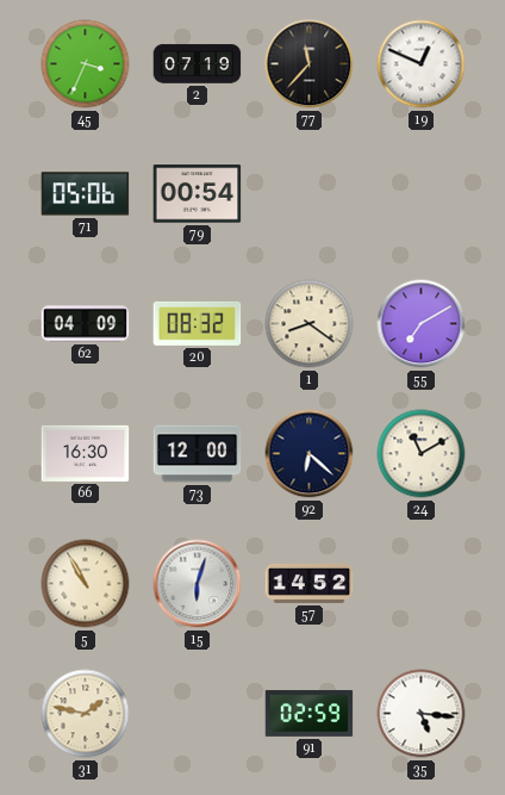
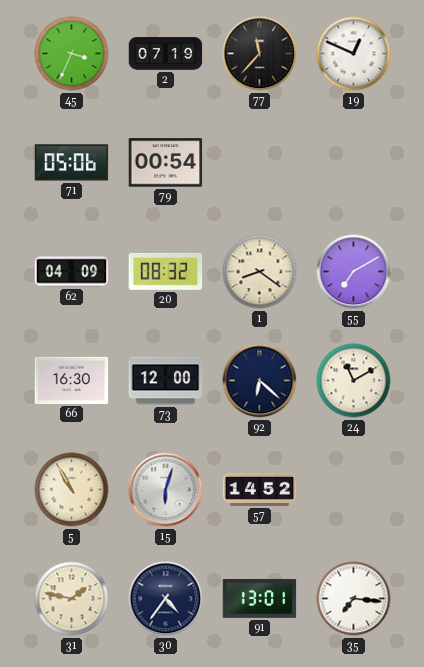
30: none -> 4:36
91: 02:59 -> 13:01
35: 5:16 -> 7:16
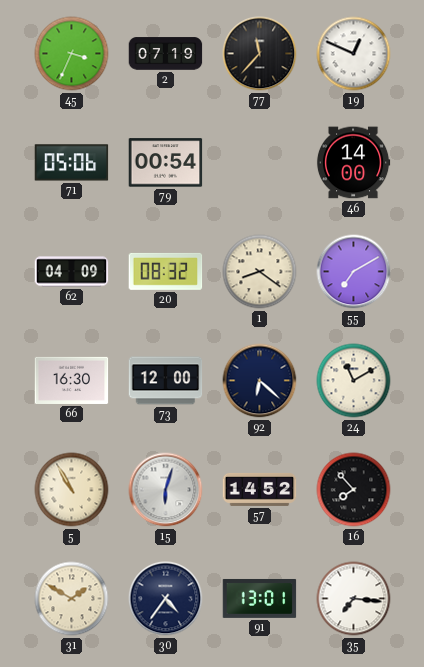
46: none -> 14:00
16: none -> 7:53
31: 1:47 -> 1:50
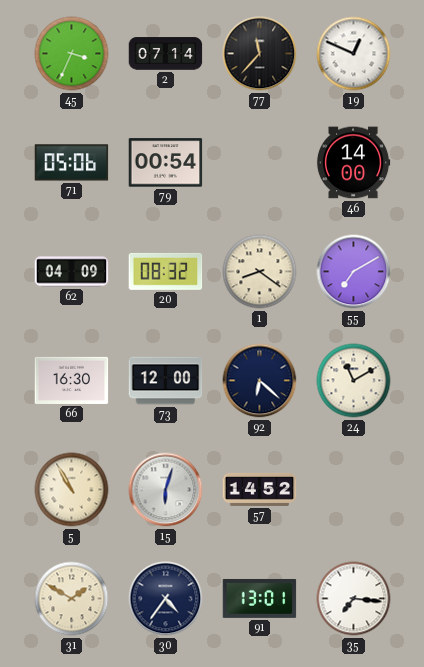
2: 07:19 -> 07:14
16: 7:53 -> none
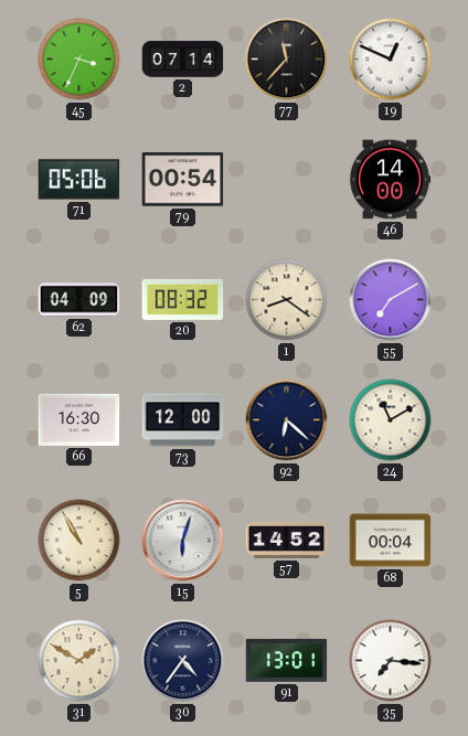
68: none -> 00:04
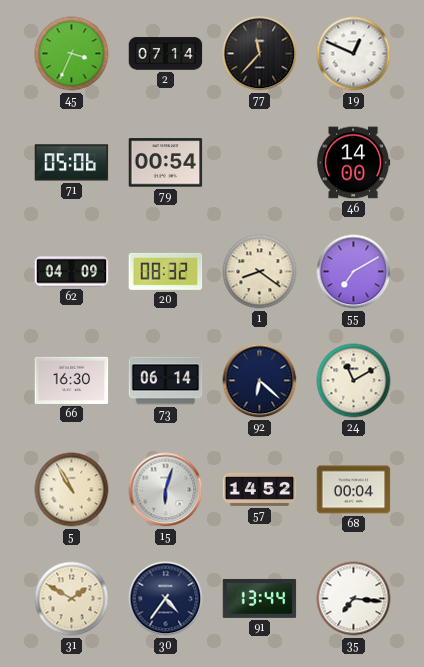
73: 12:00 -> 06:14
91: 13:01 -> 13:44
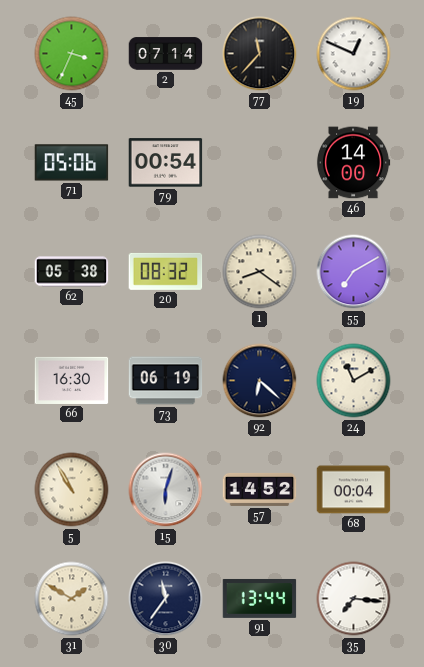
62: 04:09 -> 05:38
73: 06:14 -> 06:19
30: 4:36 -> 11:36
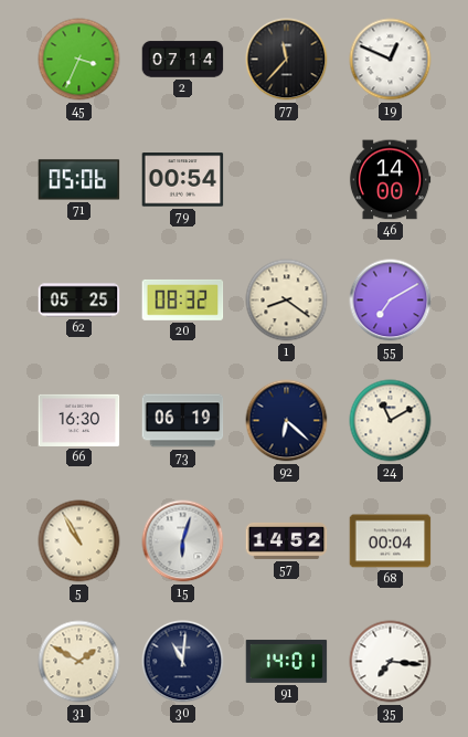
62: 05:38 -> 05:25
30: 11:36 -> 11:01
91: 13:44 -> 14:01
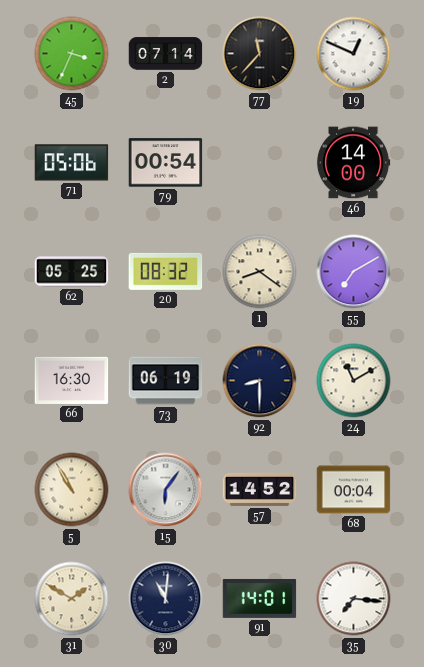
92: 6:22 -> 8:30
15: 6:03 -> 6:06
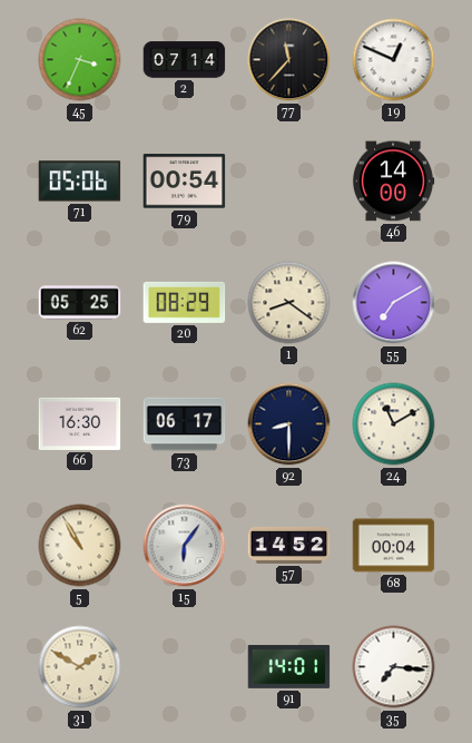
20: 08:32 -> 08:29
73: 06:19 -> 06:17
30: 11:01 -> none
